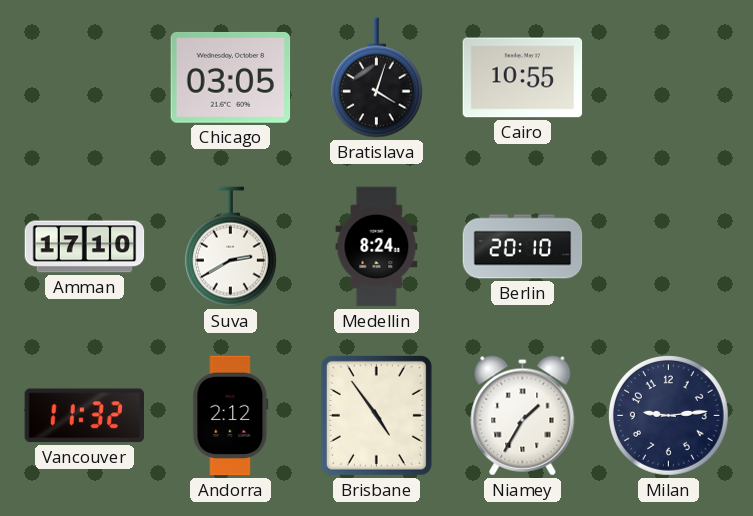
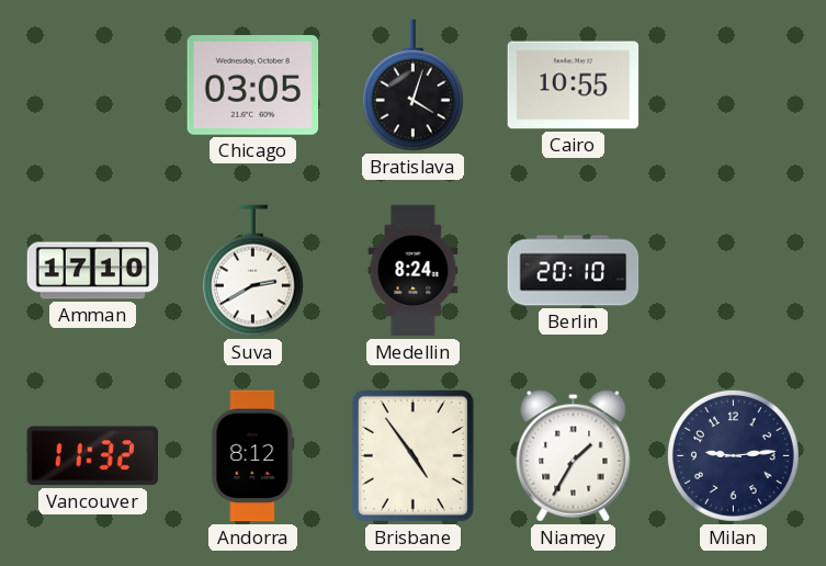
Andorra: 2:12 -> 8:12
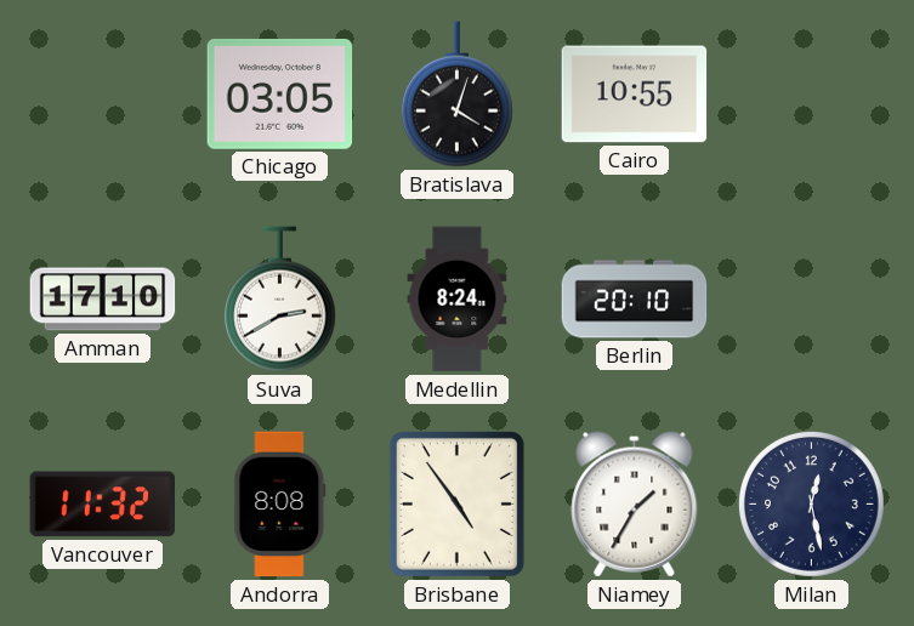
Andorra: 8:12 -> 8:08
Milan: 9:14 -> 12:28
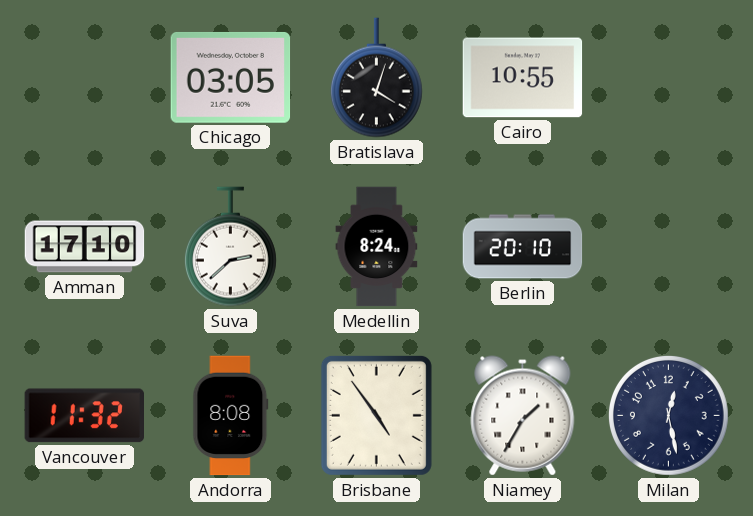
Suva: 2:40 -> 2:38
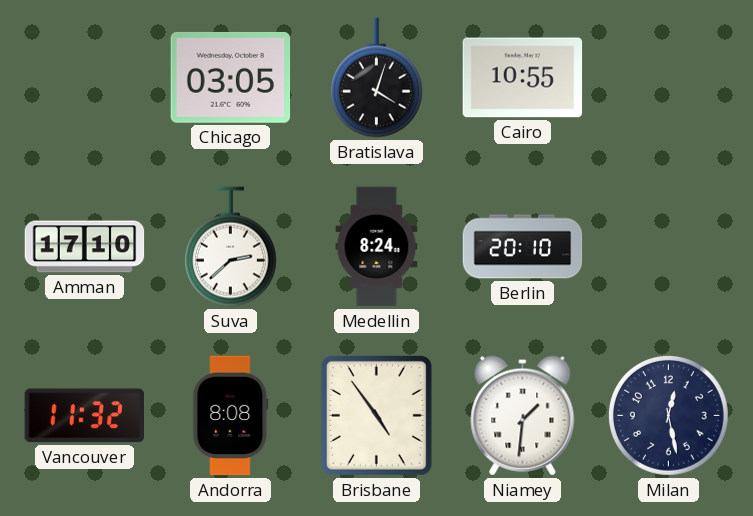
Niamey: 1:35 -> 1:31
